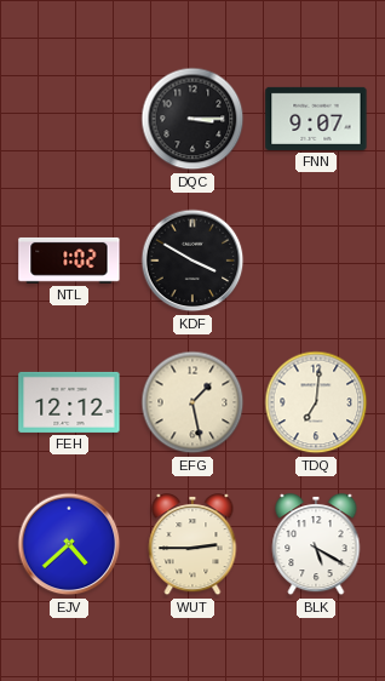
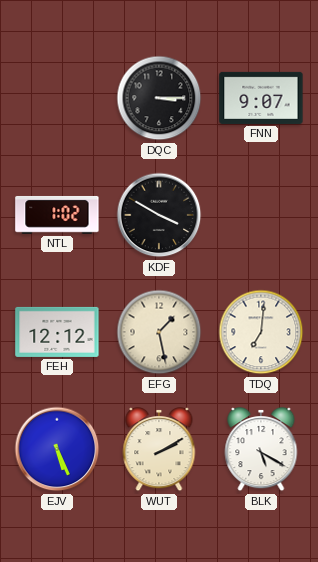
EJV: 4:38 -> 5:26
WUT: 2:45 -> 2:10
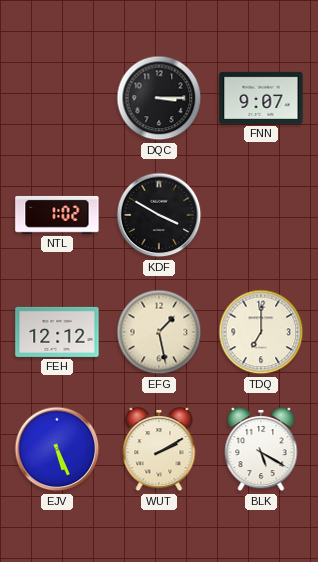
TDQ: 7:01 -> 7:00
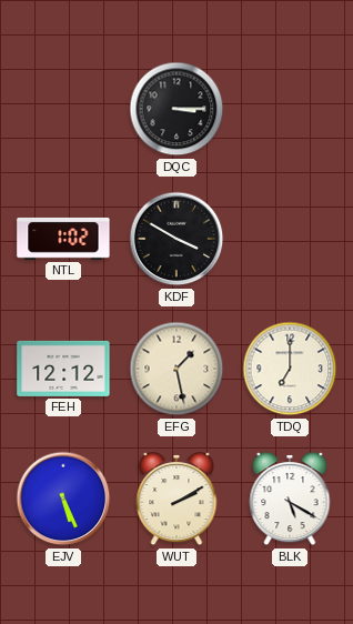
FNN: 9:07 -> none
